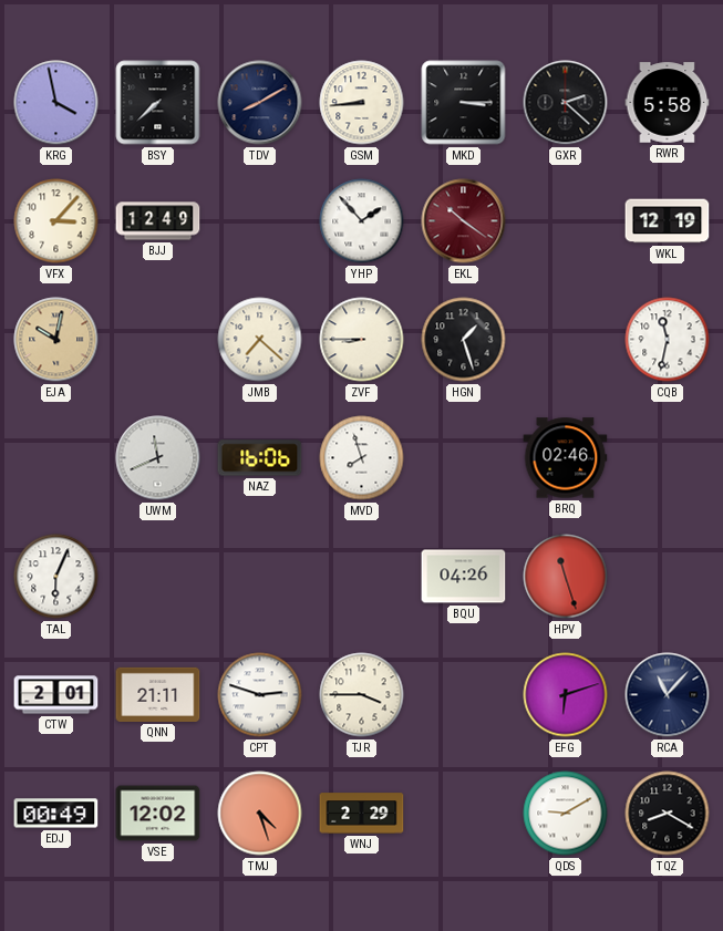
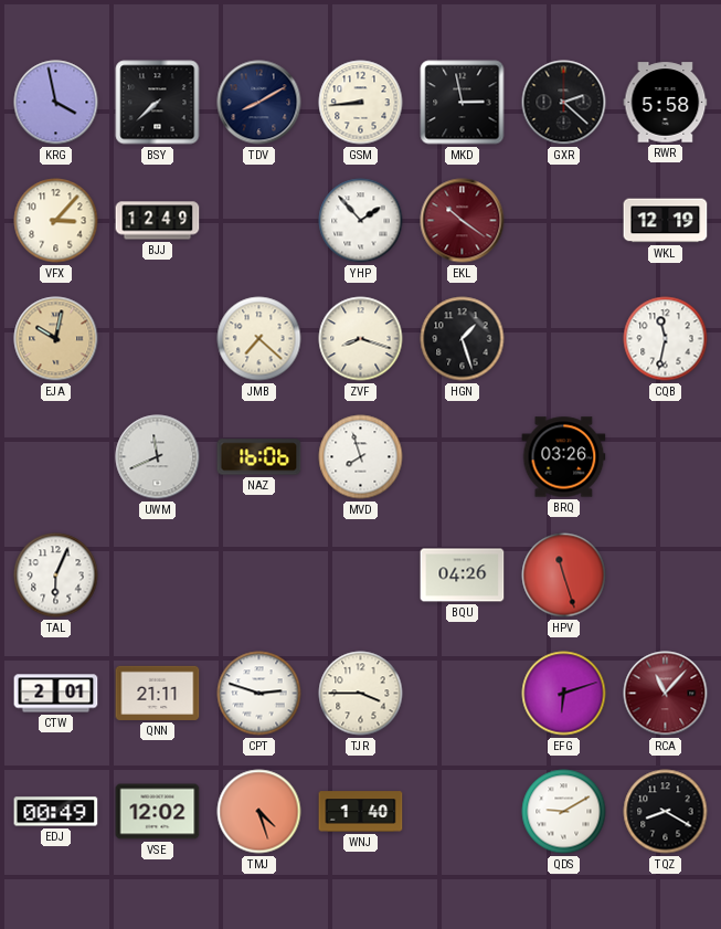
MKD: 3:15 -> 2:58
ZVF: 8:45 -> 8:18
BRQ: 02:46 -> 03:26
RCA dial: navy -> burgundy
WNJ: 2:29 -> 1:40
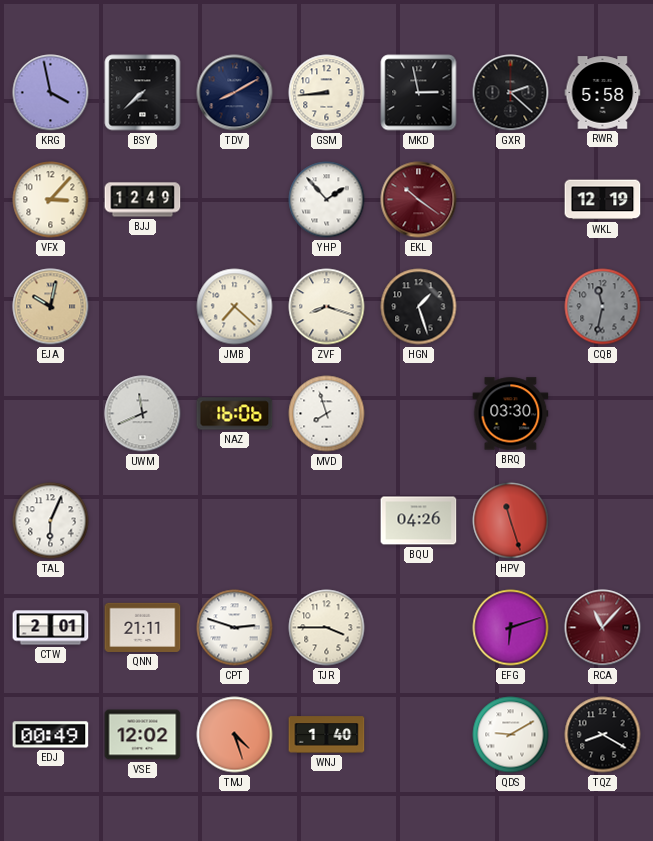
CQB dial: white -> grey
BRQ: 03:26 -> 03:30
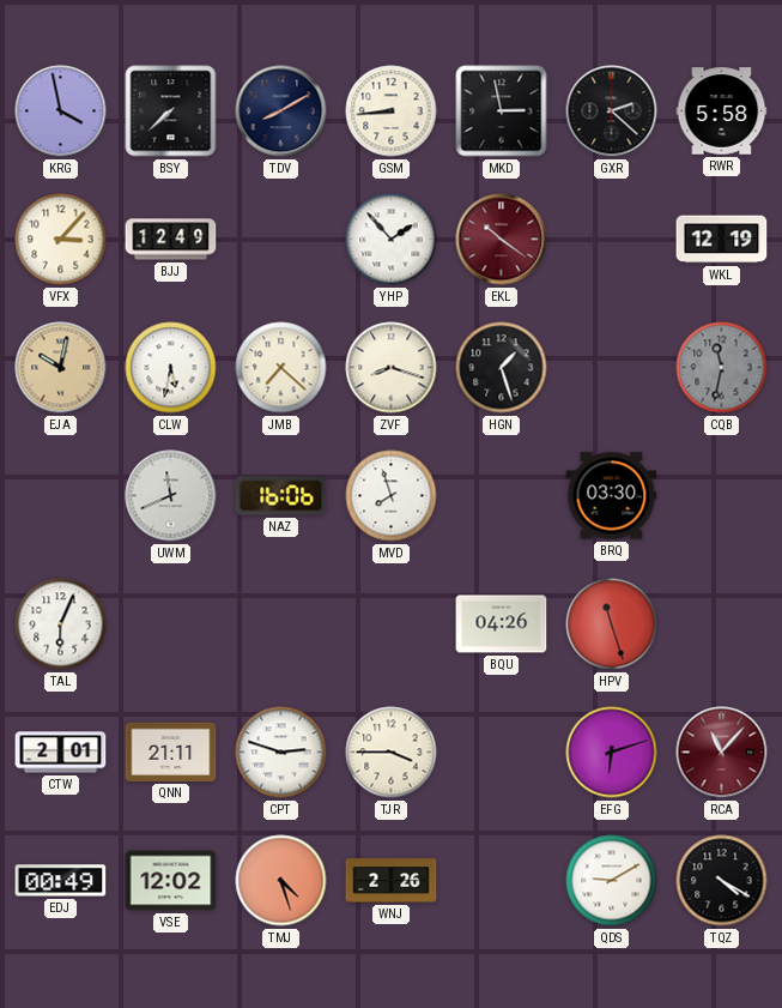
CLW: none -> 5:32
WNJ: 1:40 -> 2:26
TQZ: 8:20 -> 4:20
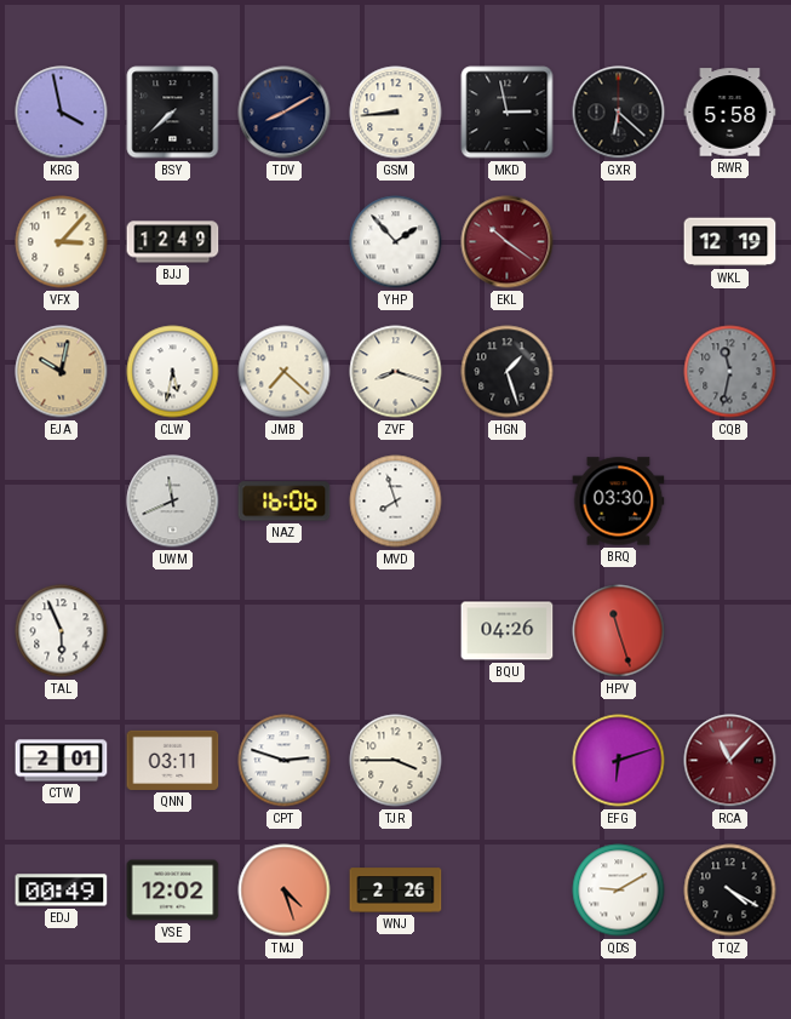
GXR: 2:22 -> 6:22
TAL: 6:04 -> 5:56
QNN: 21:11 -> 03:11
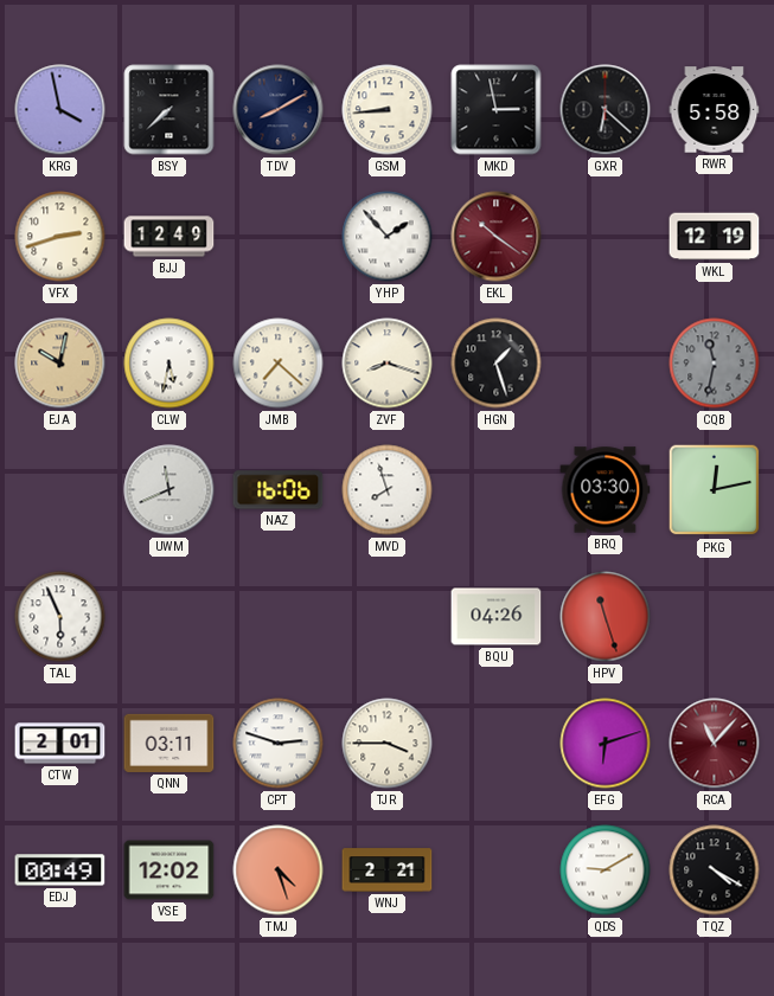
VFX: 3:07 -> 2:42
PKG: none -> 12:13
WNJ: 2:26 -> 2:21
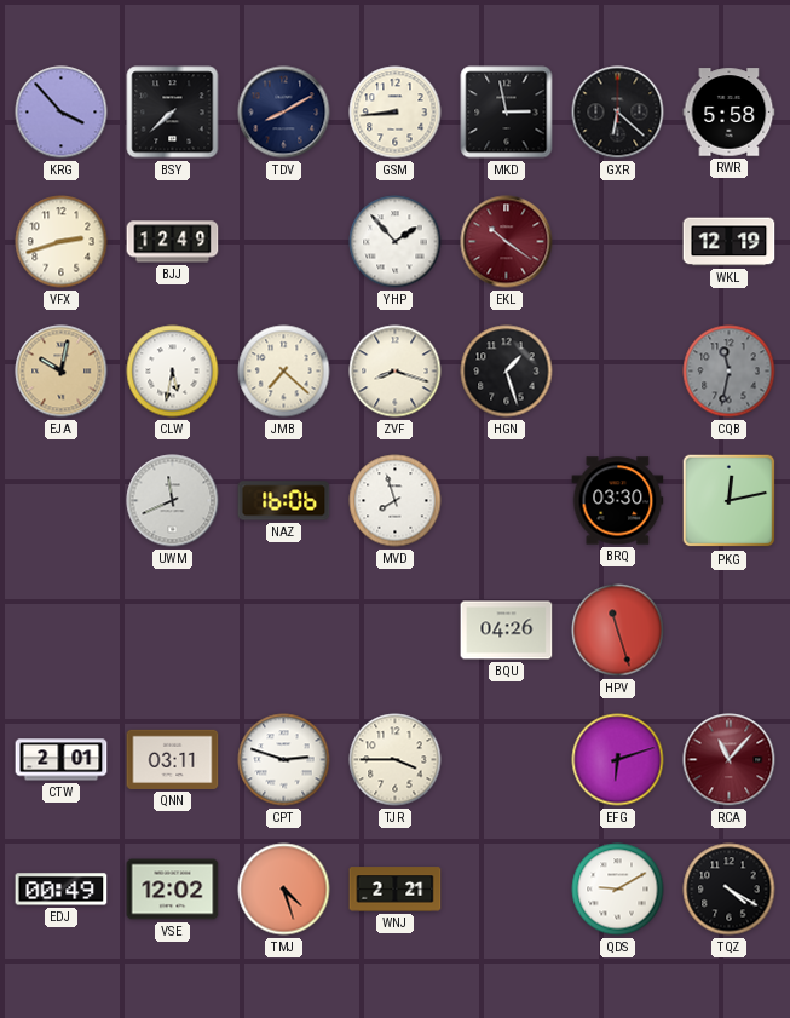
KRG: 3:58 -> 3:53
TAL: 5:56 -> none
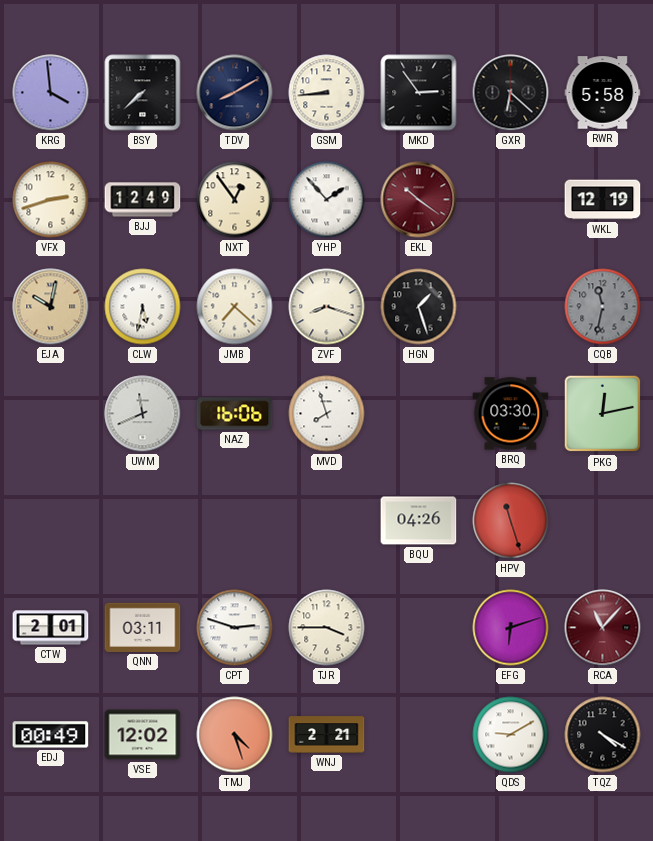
KRG: 3:53 -> 3:59
MKD: 2:58 -> 2:54
NXT: none -> 12:54
